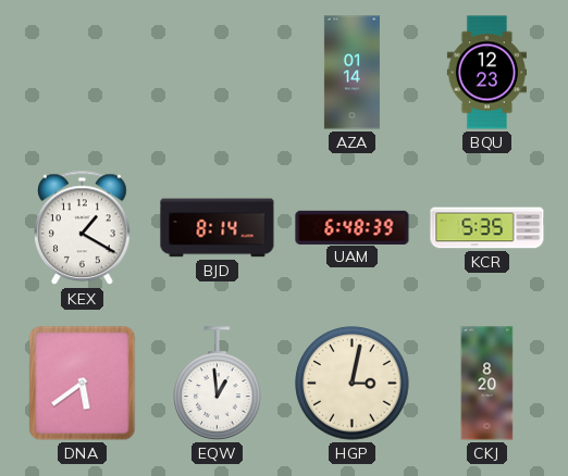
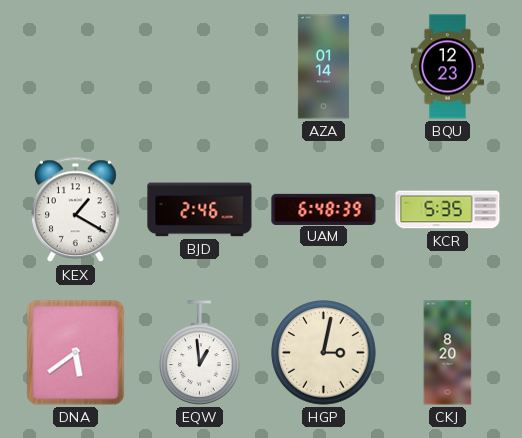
BJD: 8:14 -> 2:46
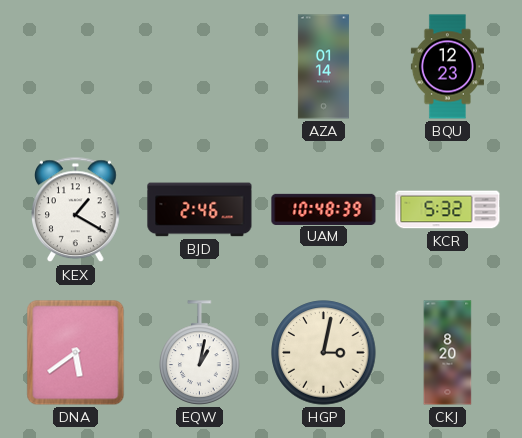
UAM: 6:48 -> 10:48
KCR: 5:35 -> 5:32
EQW: 12:59 -> 1:02
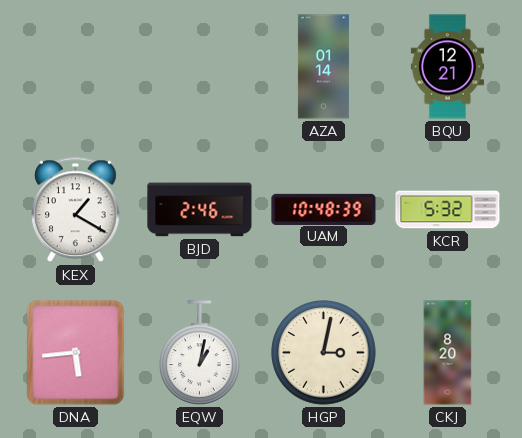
BQU: 12:23 -> 12:21
DNA: 5:39 -> 5:44
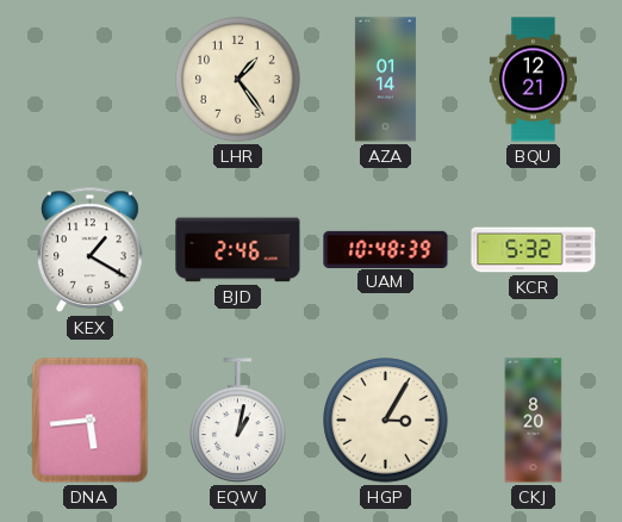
LHR: none -> 1:24
HGP: 3:02 -> 3:05
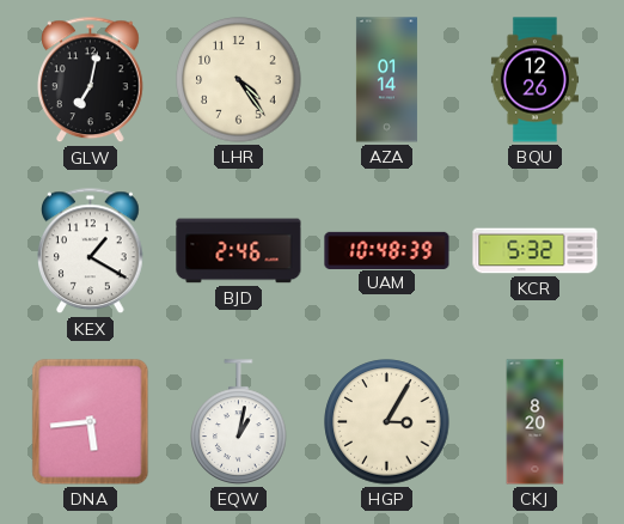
GLW: none -> 7:02
LHR: 1:24 -> 4:24
BQU: 12:21 -> 12:26
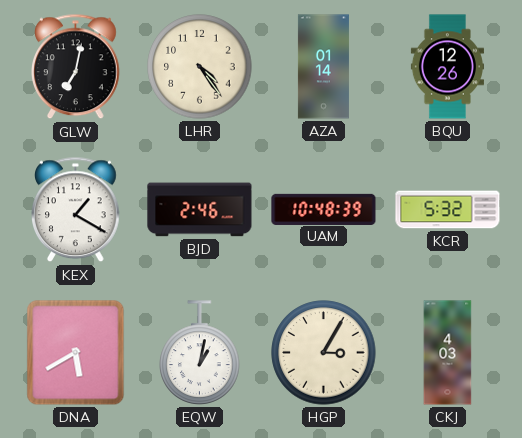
DNA: 5:44 -> 5:40
CKJ: 8:20 -> 4:03
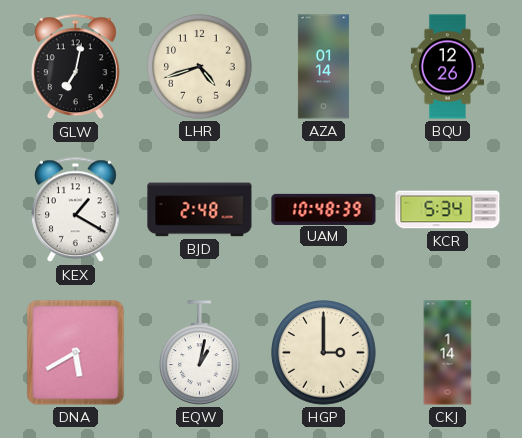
LHR: 4:24 -> 4:42
BJD: 2:46 -> 2:48
KCR: 5:32 -> 5:34
HGP: 3:05 -> 3:00
CKJ: 4:03 -> 1:14
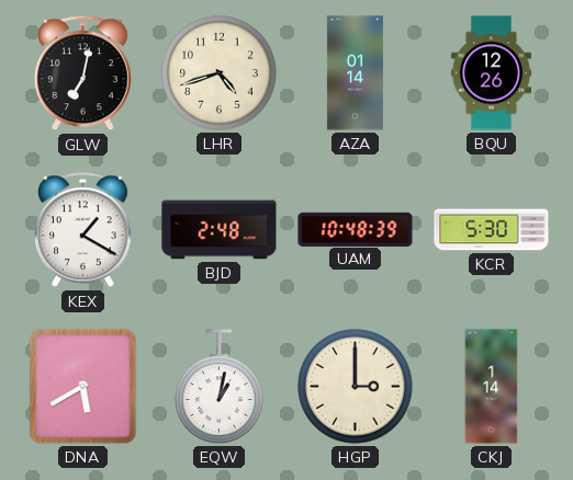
KCR: 5:34 -> 5:30
